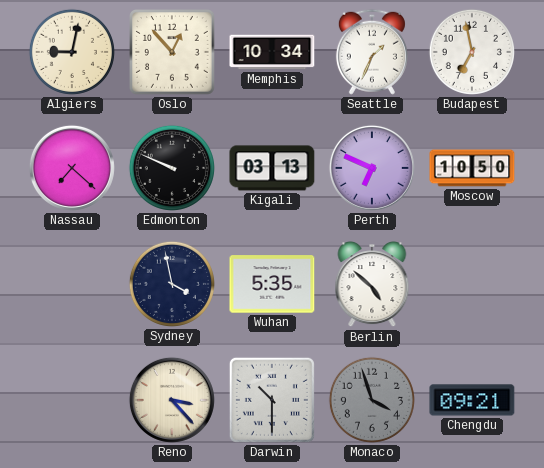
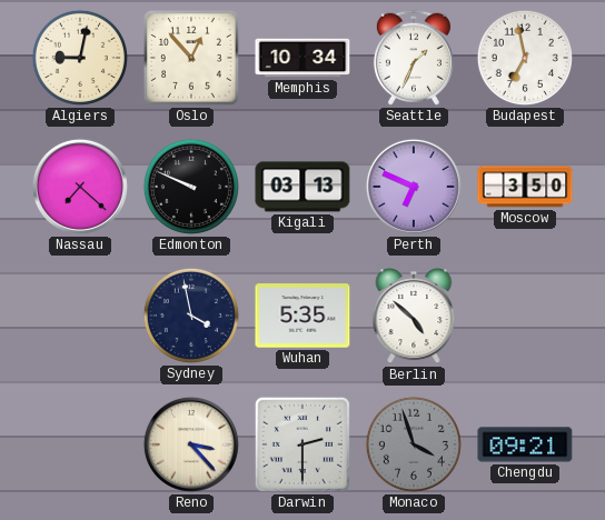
Moscow: 10:50 -> 3:50
Darwin: 10:30 -> 2:30
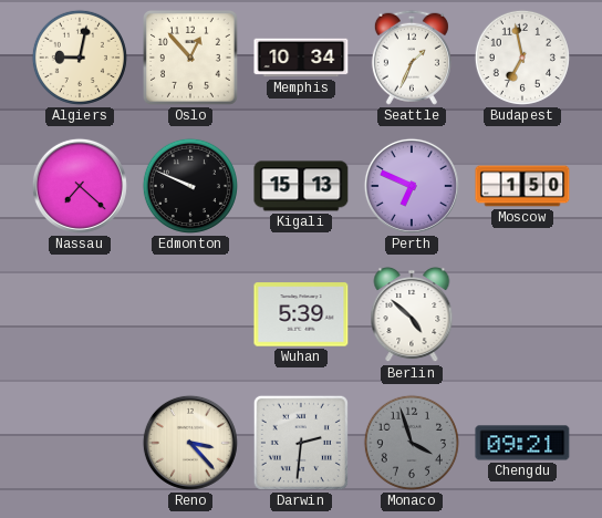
Kigali: 03:13 -> 15:13
Moscow: 3:50 -> 1:50
Sydney: 3:58 -> none
Wuhan: 5:35 -> 5:39
Darwin: 2:30 -> 2:31
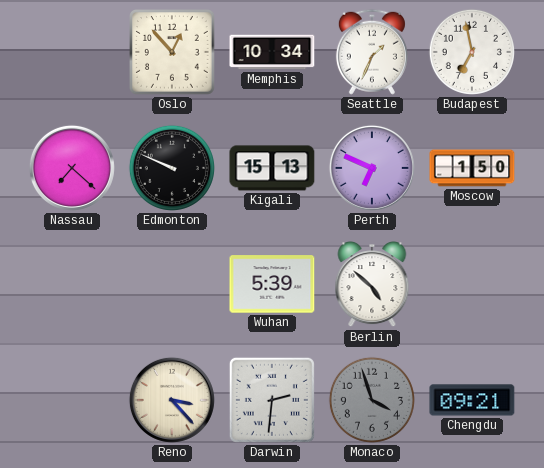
Algiers: 9:02 -> none
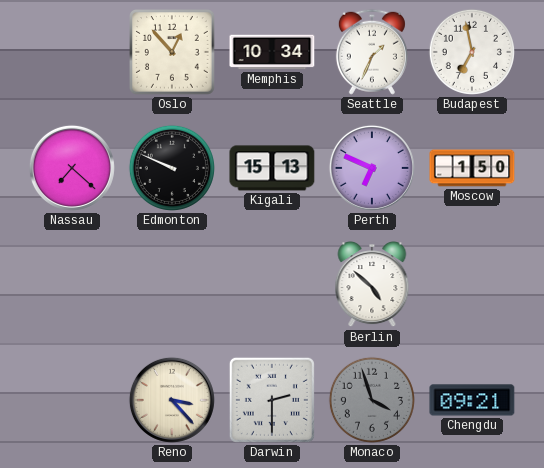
Wuhan: 5:39 -> none
Darwin: 2:31 -> 2:30
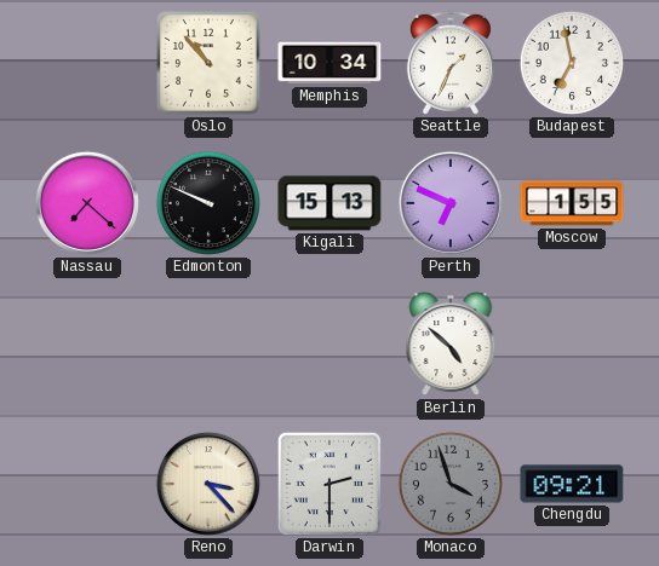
Oslo: 12:53 -> 10:53
Moscow: 1:50 -> 1:55
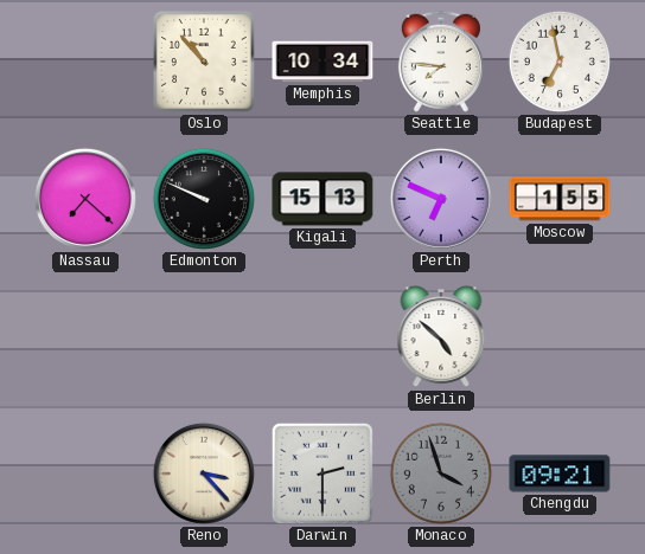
Seattle: 1:34 -> 7:46
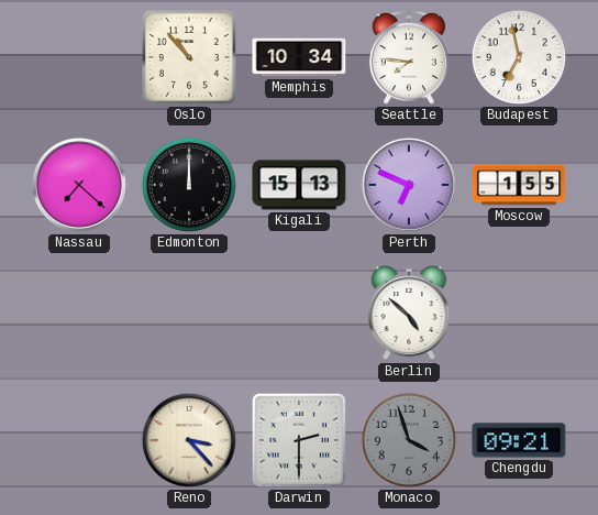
Edmonton: 9:49 -> 12:00
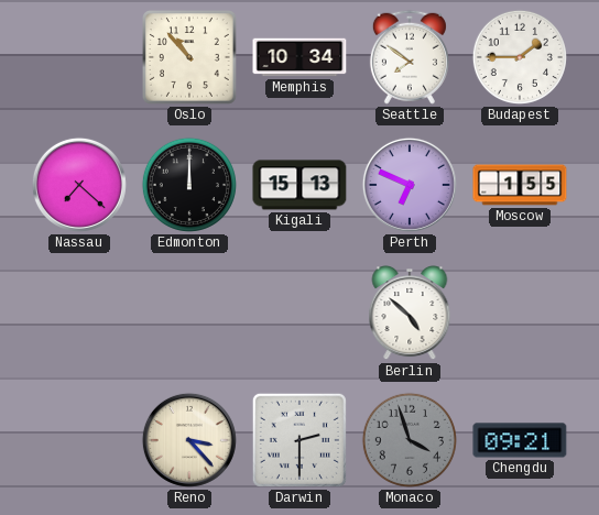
Seattle: 7:46 -> 7:51
Budapest: 6:58 -> 1:45
